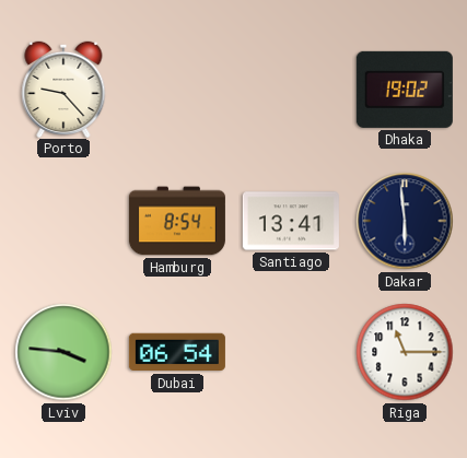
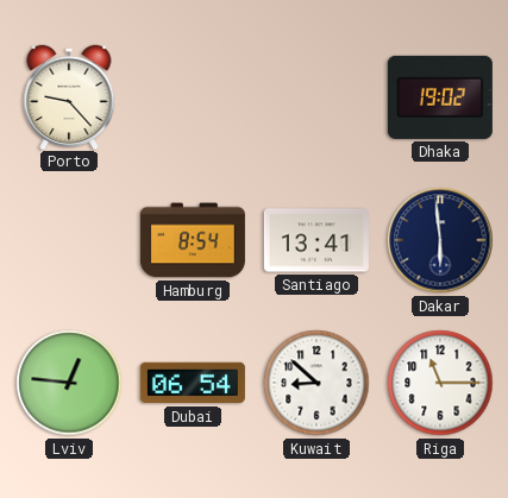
Lviv: 3:46 -> 12:46
Kuwait: none -> 8:52
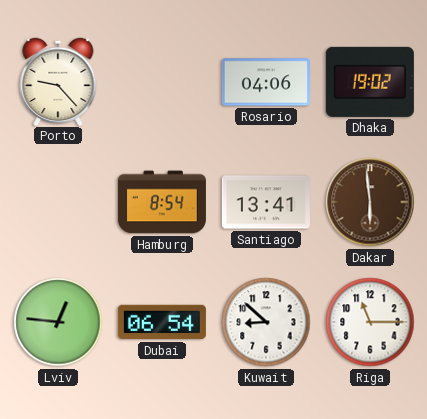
Rosario: none -> 04:06
Dakar dial: navy -> brown
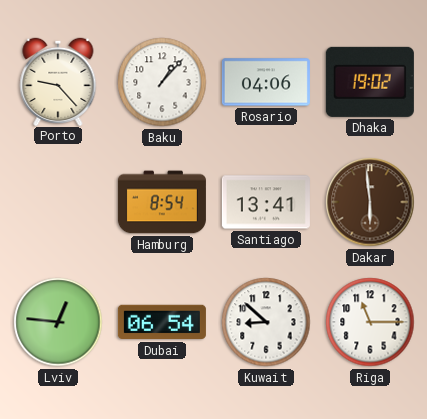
Baku: none -> 1:07
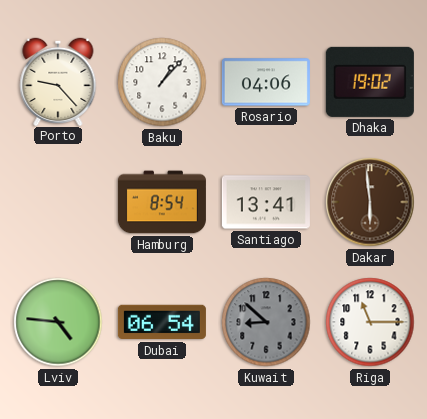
Lviv: 12:46 -> 4:46
Kuwait dial: white -> grey
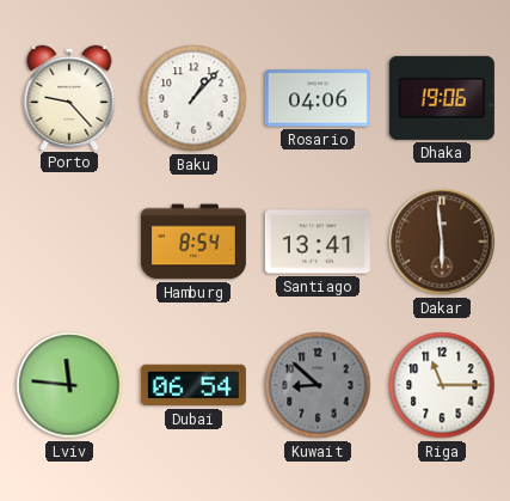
Dhaka: 19:02 -> 19:06
Lviv: 4:46 -> 11:46
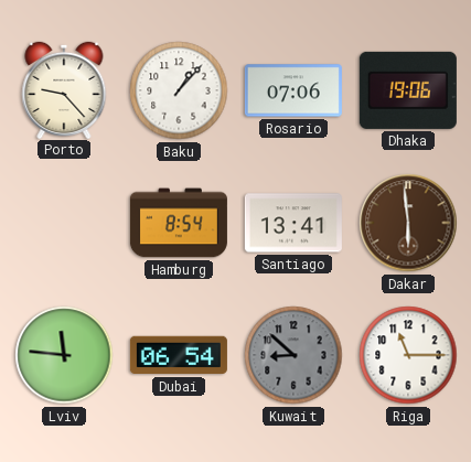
Rosario: 04:06 -> 07:06
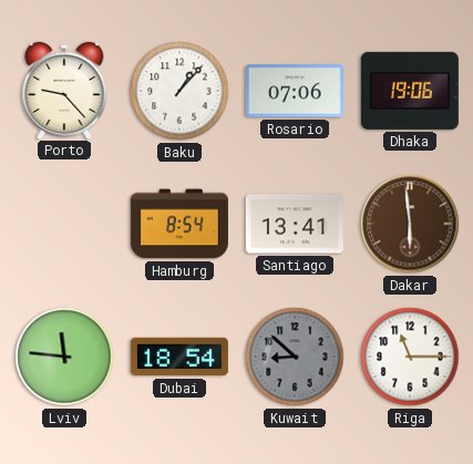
Dubai: 06:54 -> 18:54
